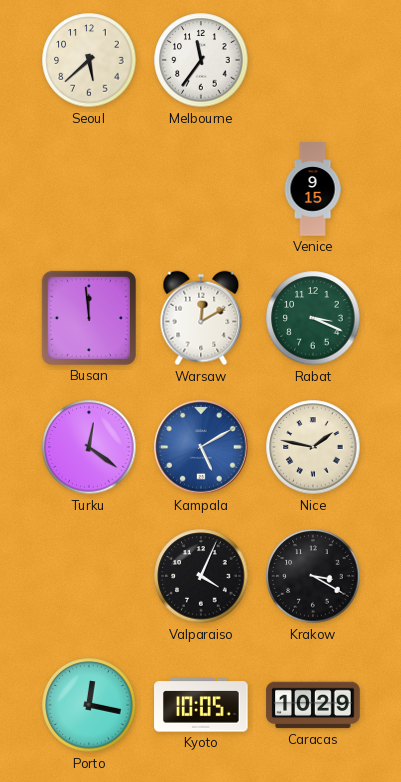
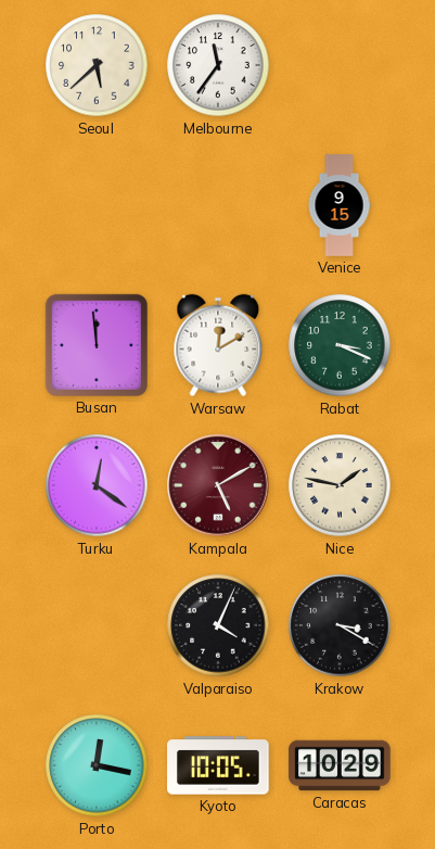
Kampala dial: blue -> burgundy
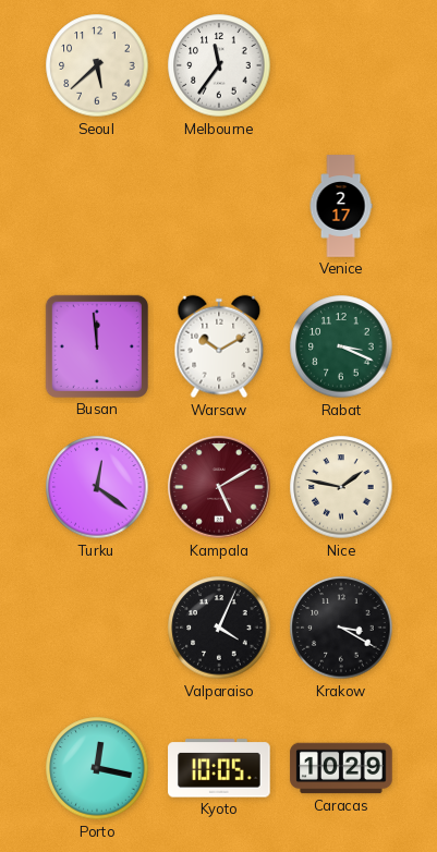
Venice: 9:15 -> 2:17
Warsaw: 12:10 -> 10:10
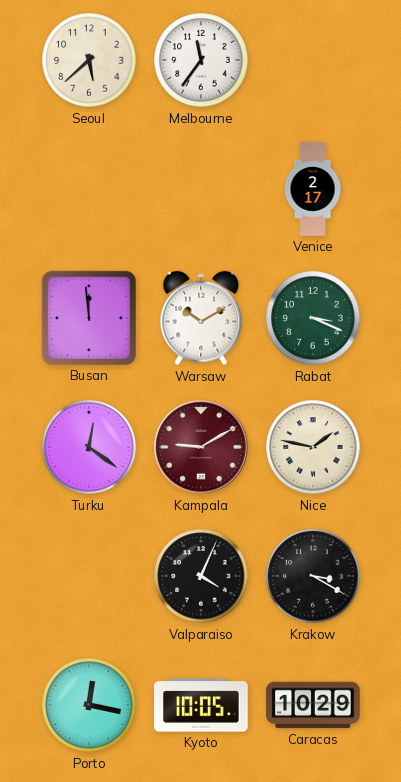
Kampala: 5:10 -> 9:10
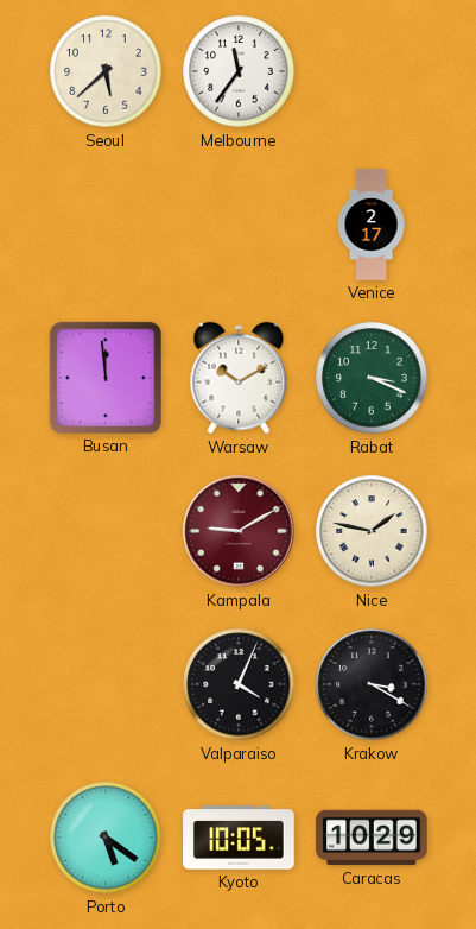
Turku: 12:21 -> none
Porto: 12:17 -> 5:21
